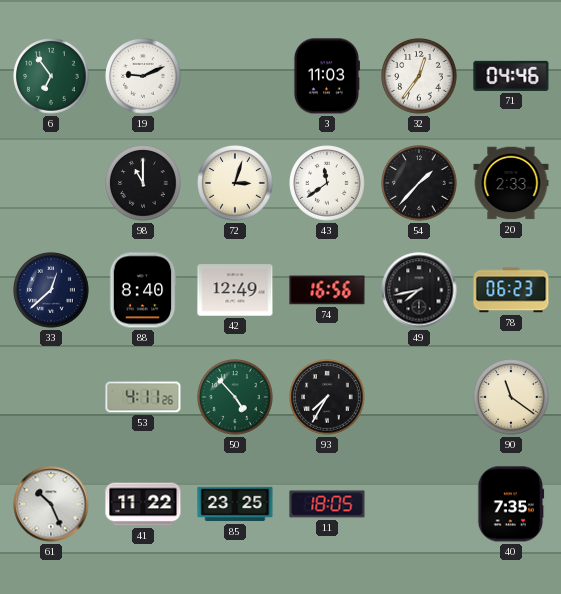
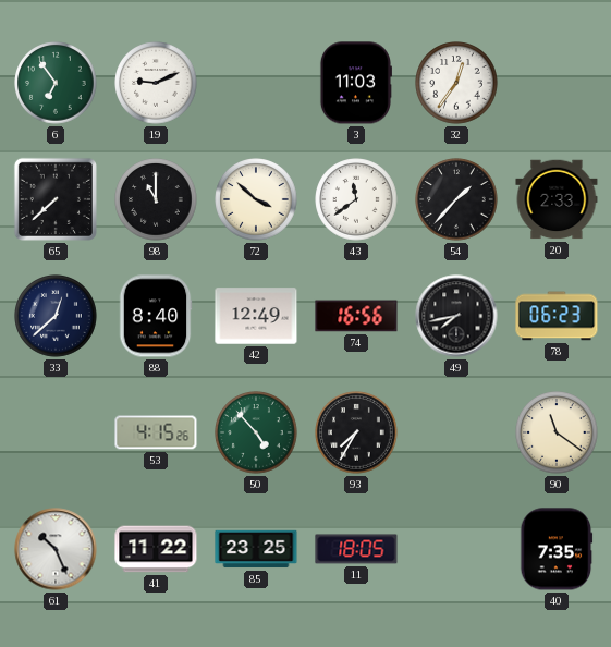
71: 04:46 -> none
65: none -> 7:38
72: 3:03 -> 3:52
53: 4:11 -> 4:15
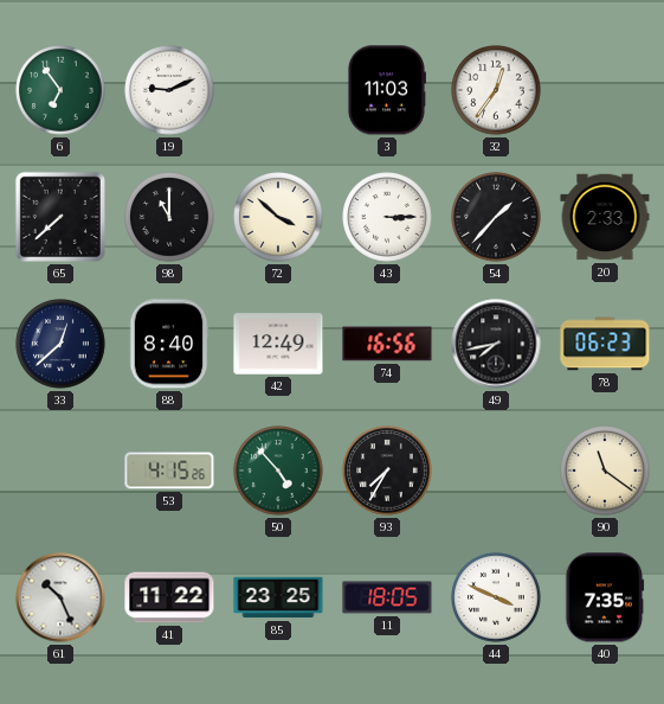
43: 11:39 -> 3:15
44: none -> 3:49
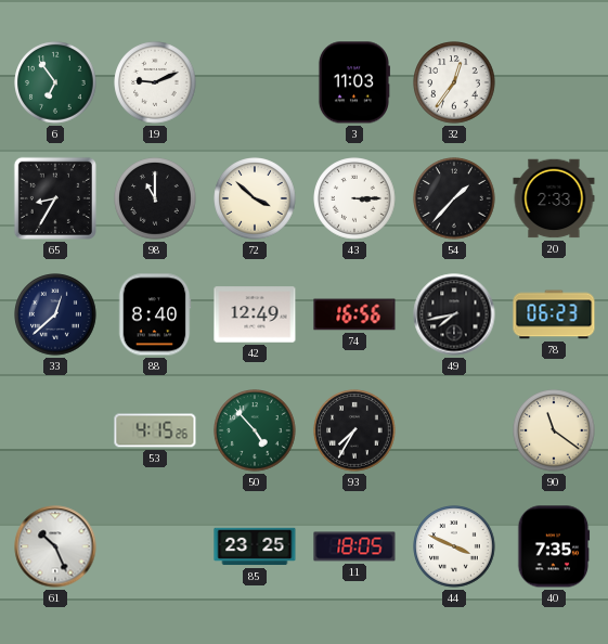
65: 7:38 -> 8:35
41: 11:22 -> none
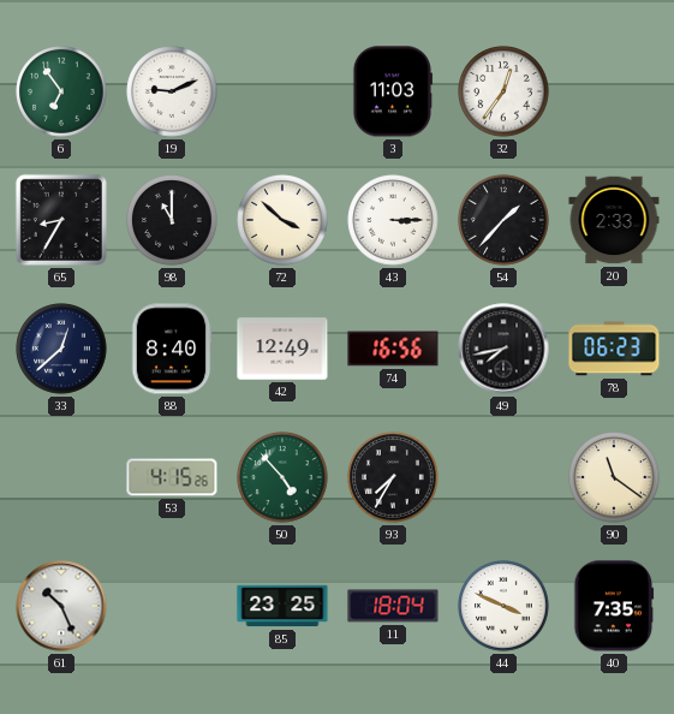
11: 18:05 -> 18:04
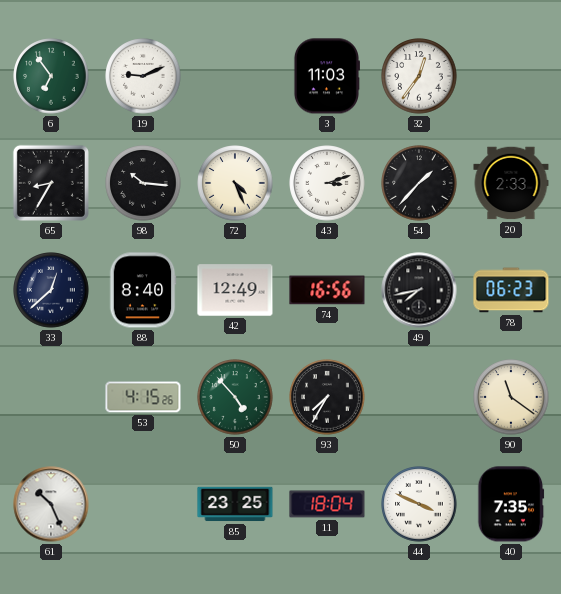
98: 11:00 -> 10:16
72: 3:52 -> 4:26
43: 3:15 -> 3:12
